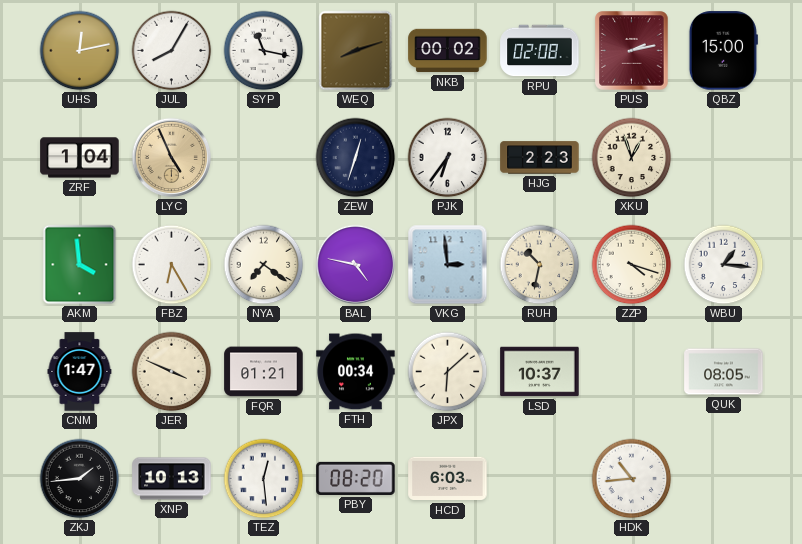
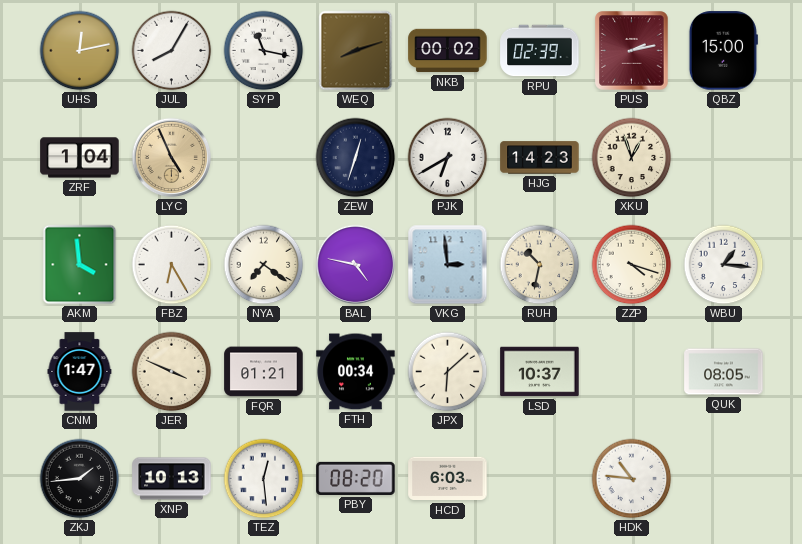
RPU: 02:08 -> 02:39
PJK: 6:36 -> 6:40
HJG: 2:23 -> 14:23
HDK: 10:44 -> 10:46
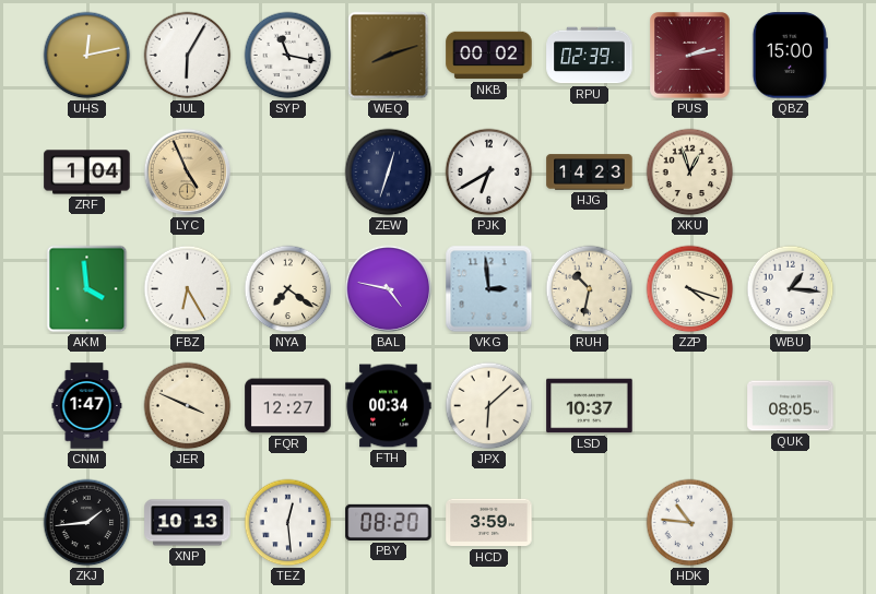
JUL: 8:05 -> 6:05
FQR: 01:21 -> 12:27
HCD: 6:03 -> 3:59
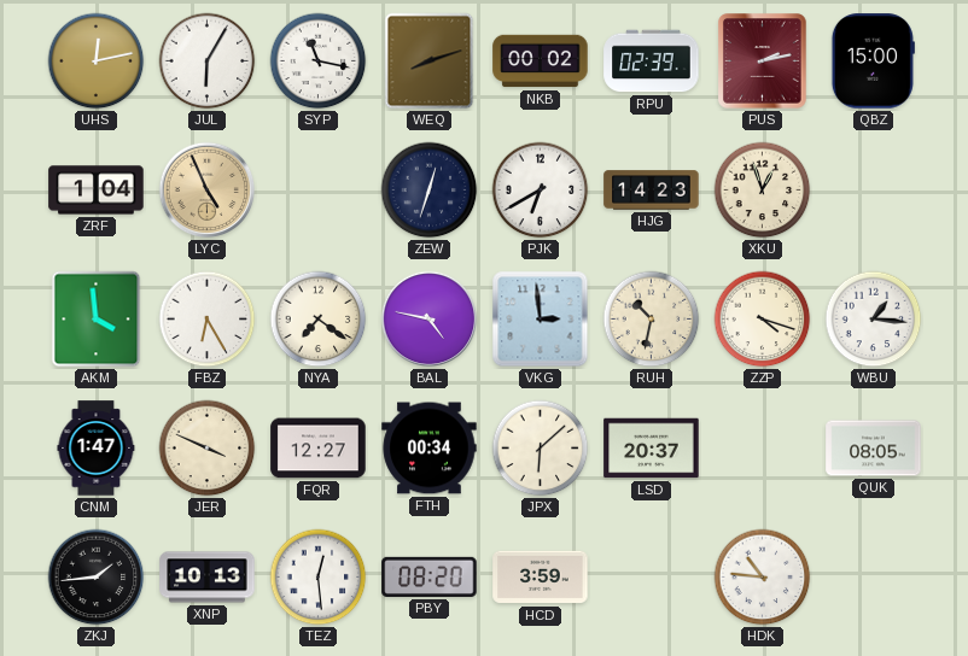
LSD: 10:37 -> 20:37
